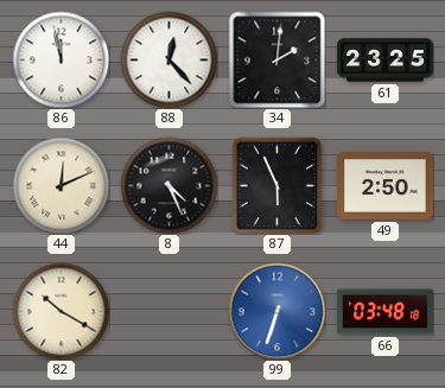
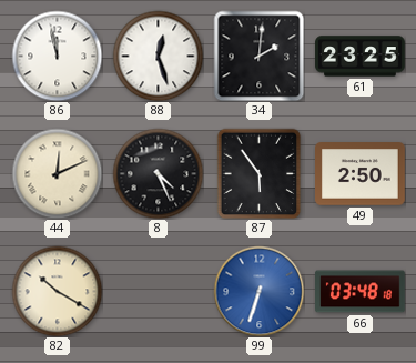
88: 12:23 -> 12:27
87: 5:56 -> 5:54
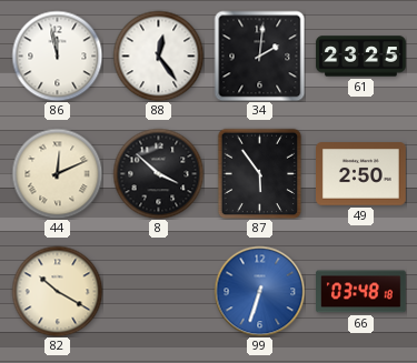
88: 12:27 -> 12:24
8: 4:26 -> 3:52
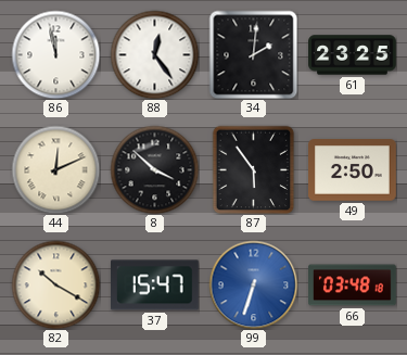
37: none -> 15:47
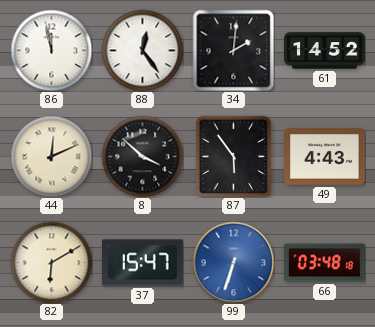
61: 23:25 -> 14:52
49: 2:50 -> 4:43
82: 10:20 -> 6:10
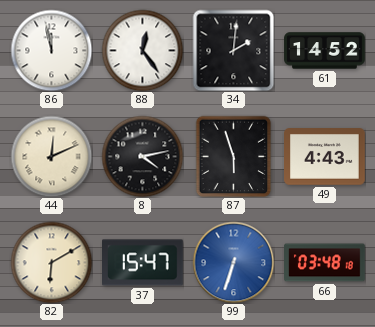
8: 3:52 -> 4:13
87: 5:54 -> 5:57
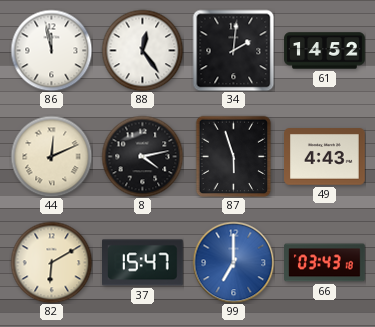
99: 6:33 -> 7:00
66: 03:48 -> 03:43
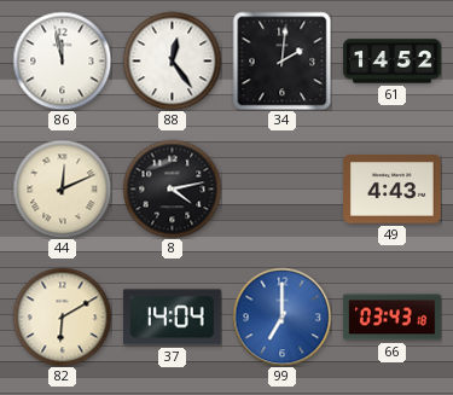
87: 5:57 -> none
37: 15:47 -> 14:04
